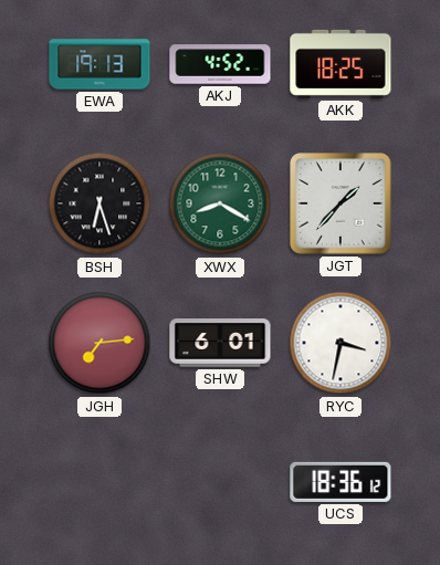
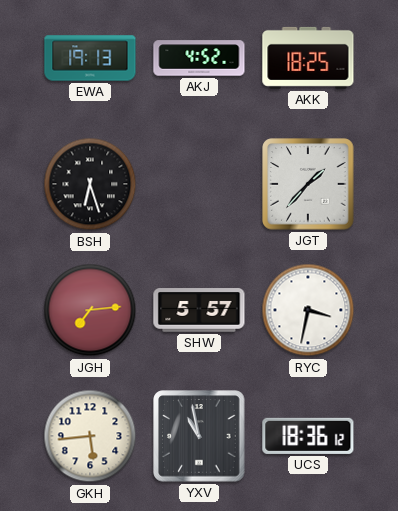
XWX: 8:20 -> none
SHW: 6:01 -> 5:57
GKH: none -> 5:44
YXV: none -> 10:58
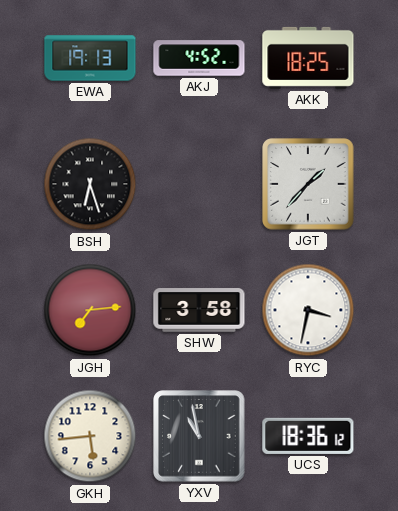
SHW: 5:57 -> 3:58
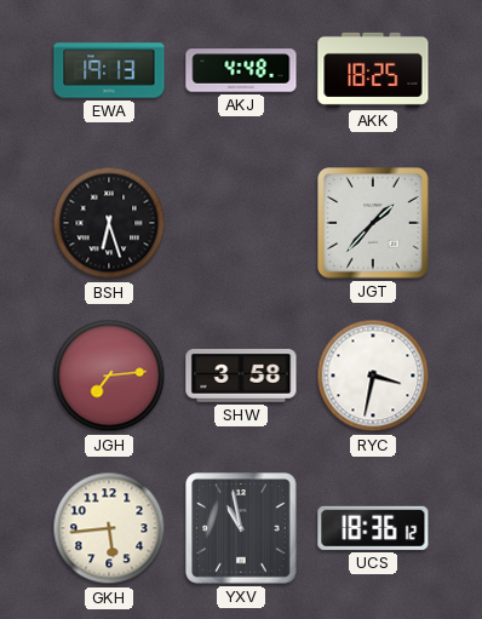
AKJ: 4:52 -> 4:48
